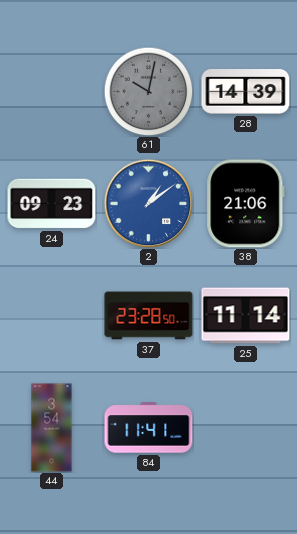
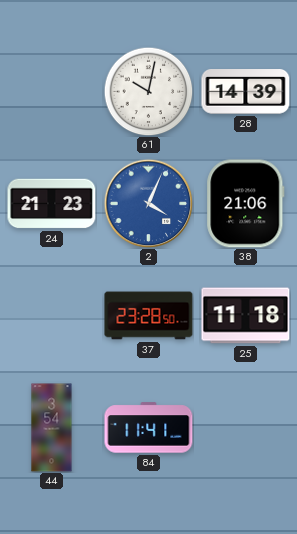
61 dial: grey -> white
24: 09:23 -> 21:23
2: 1:09 -> 4:04
25: 11:14 -> 11:18
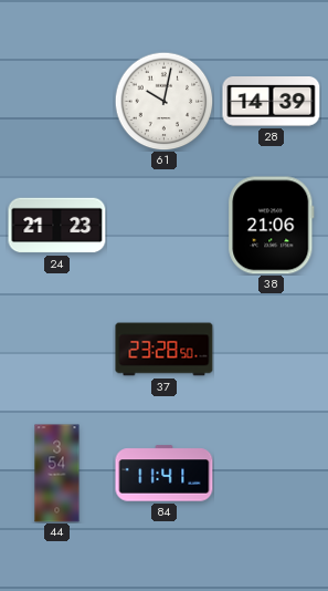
2: 4:04 -> none
25: 11:18 -> none
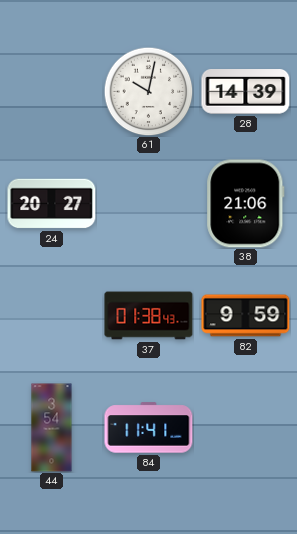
24: 21:23 -> 20:27
37: 23:28 -> 01:38
82: none -> 9:59
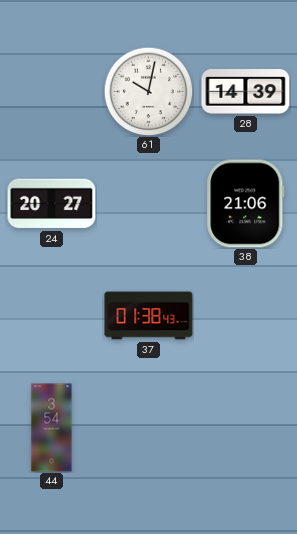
82: 9:59 -> none
84: 11:41 -> none
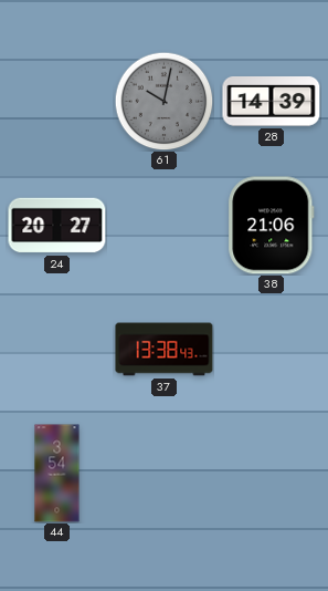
61 dial: white -> grey
37: 01:38 -> 13:38
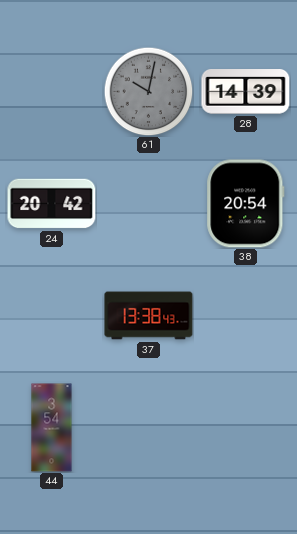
24: 20:27 -> 20:42
38: 21:06 -> 20:54
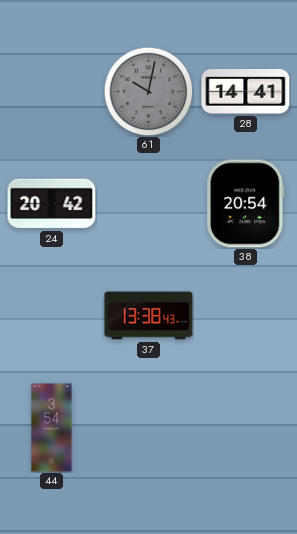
28: 14:39 -> 14:41
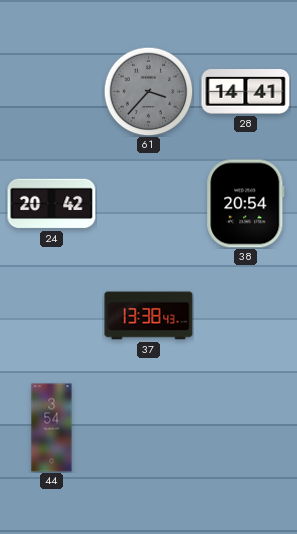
61: 10:02 -> 3:37
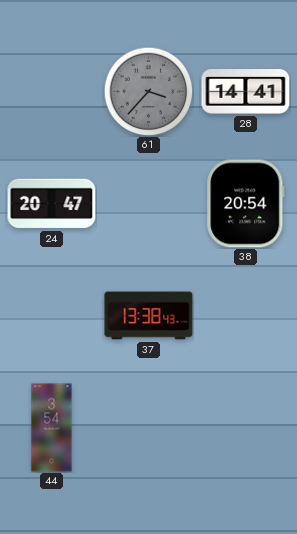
24: 20:42 -> 20:47
